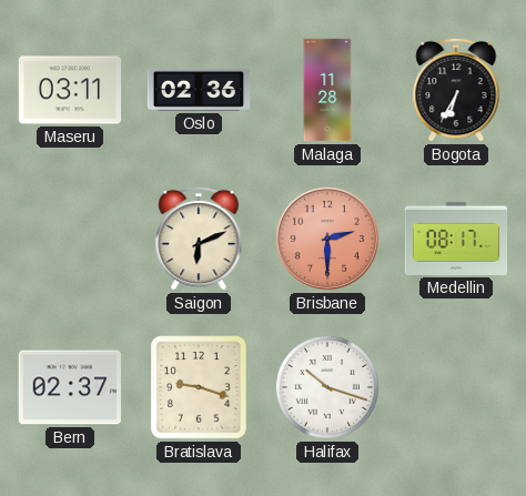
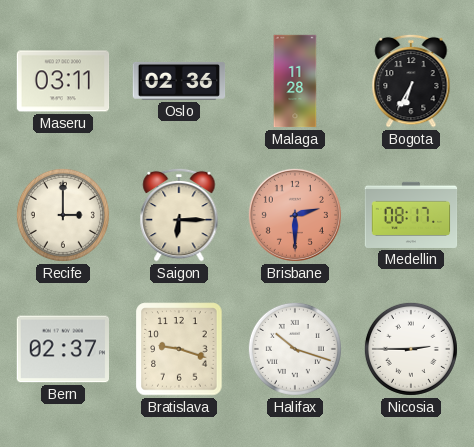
Recife: none -> 3:00
Saigon: 6:11 -> 6:15
Nicosia: none -> 2:45
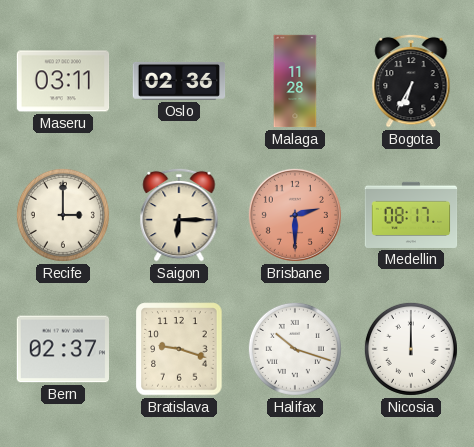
Nicosia: 2:45 -> 12:00
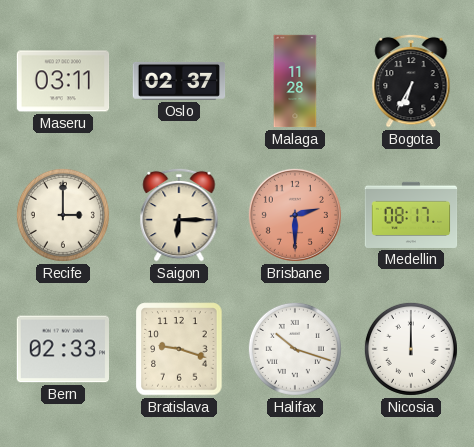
Oslo: 02:36 -> 02:37
Bern: 02:37 -> 02:33
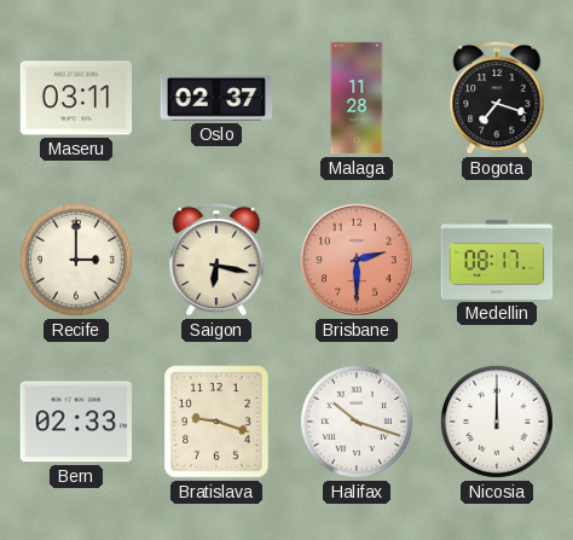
Bogota: 6:35 -> 7:18
Saigon: 6:15 -> 6:17
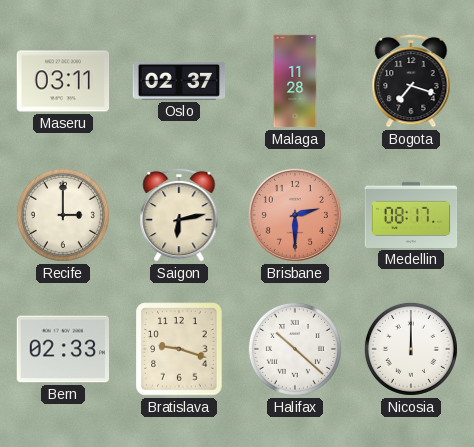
Saigon: 6:17 -> 6:13
Halifax: 10:18 -> 10:22
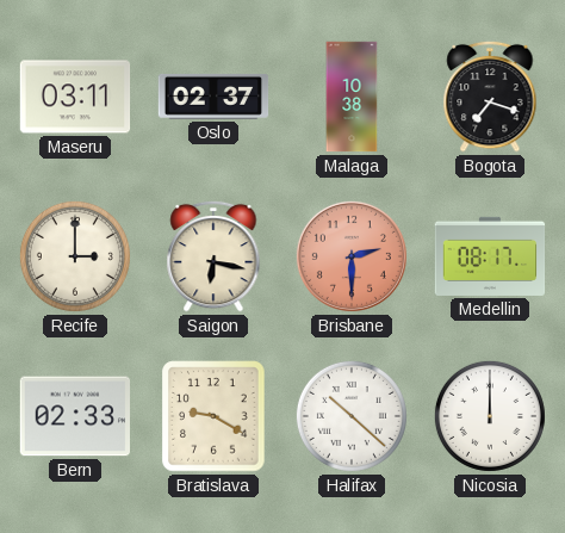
Malaga: 11:28 -> 10:38
Saigon: 6:13 -> 6:17
Bratislava: 9:18 -> 9:20
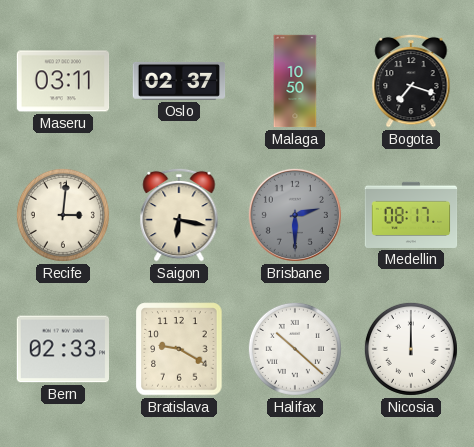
Malaga: 10:38 -> 10:50
Recife: 3:00 -> 3:01
Brisbane dial: salmon -> grey
